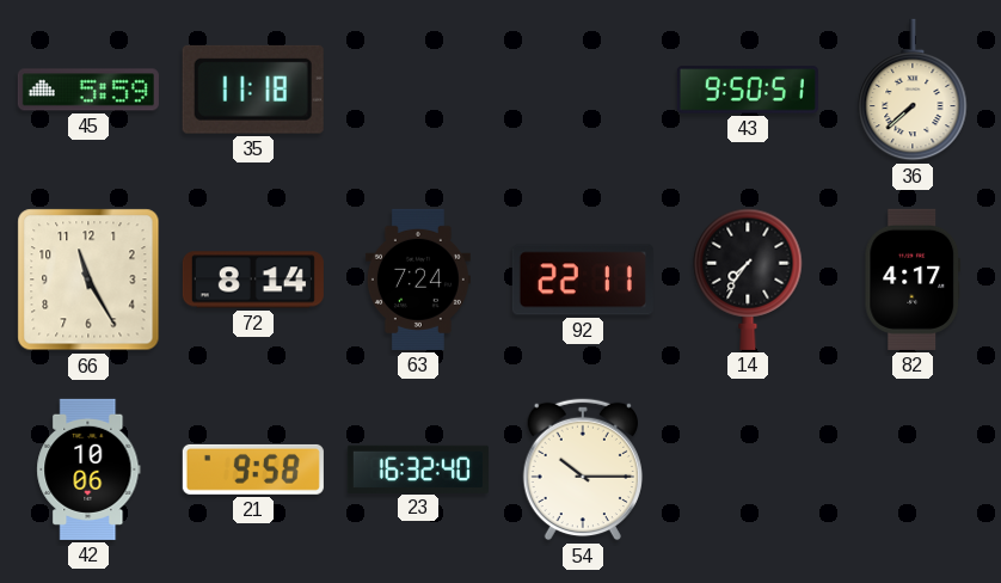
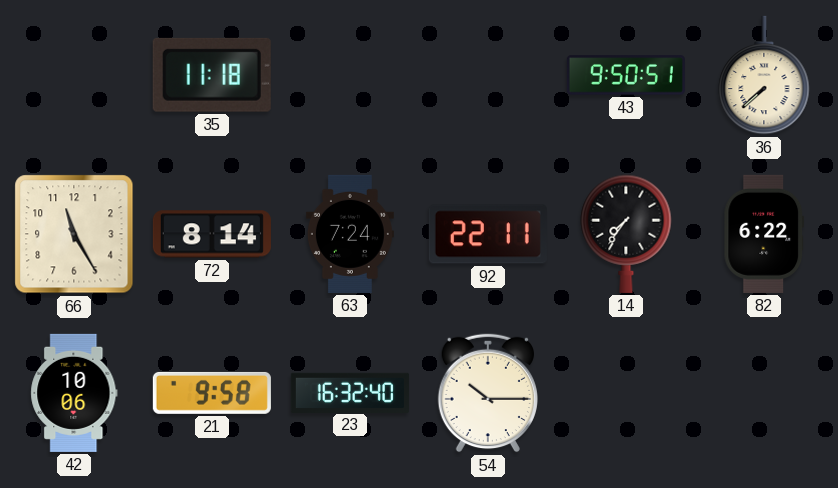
45: 5:59 -> none
82: 4:17 -> 6:22
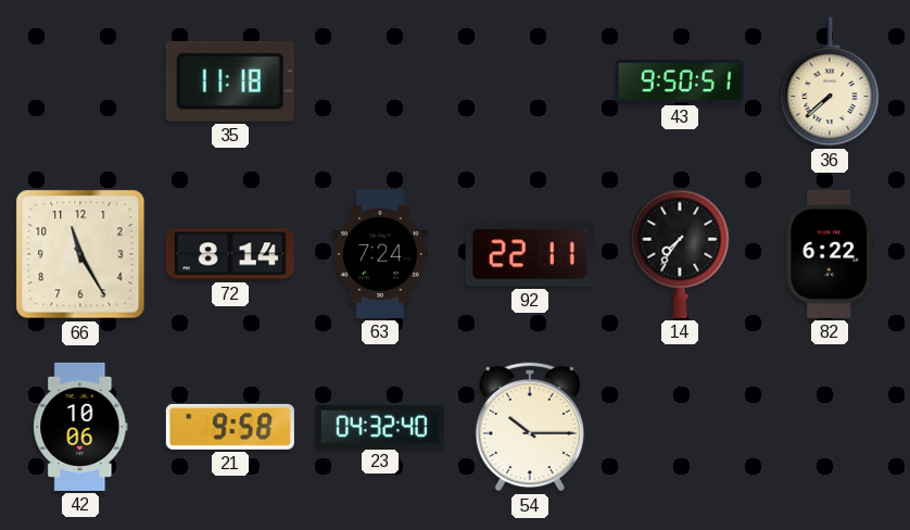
23: 16:32 -> 04:32
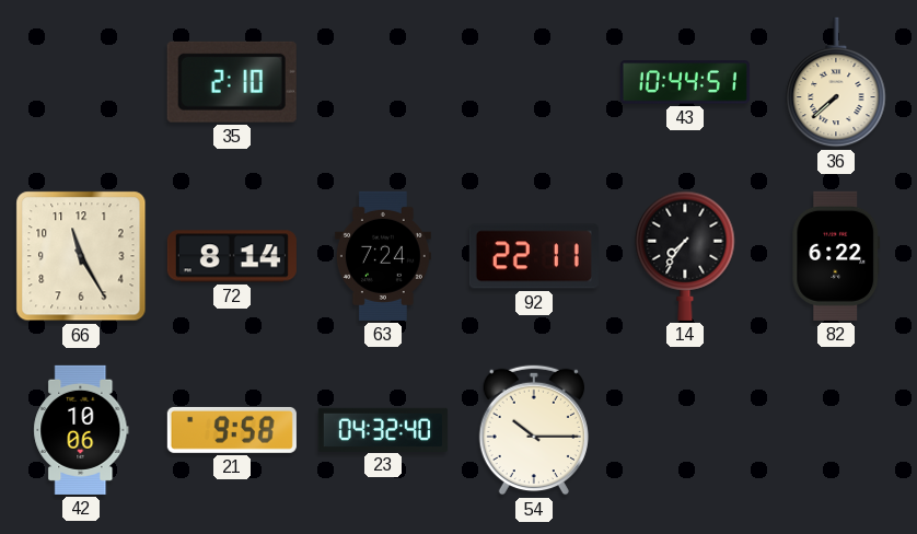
35: 11:18 -> 2:10
43: 9:50 -> 10:44
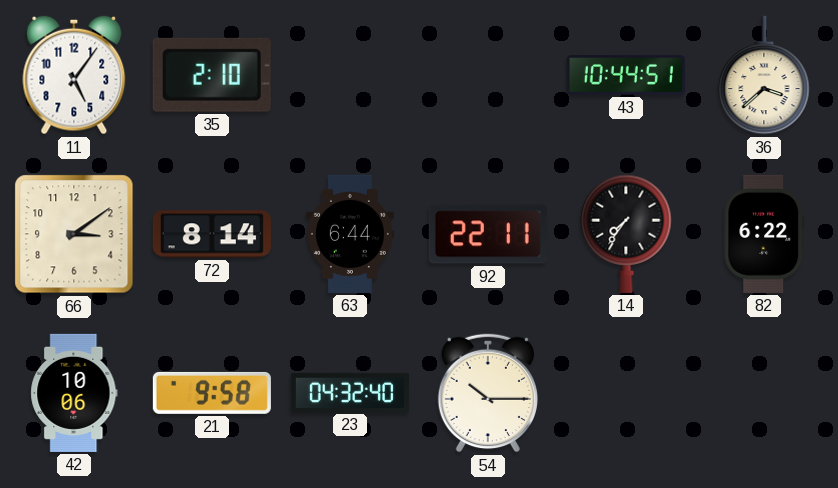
11: none -> 5:06
36: 7:38 -> 3:38
66: 11:25 -> 3:09
63: 7:24 -> 6:44
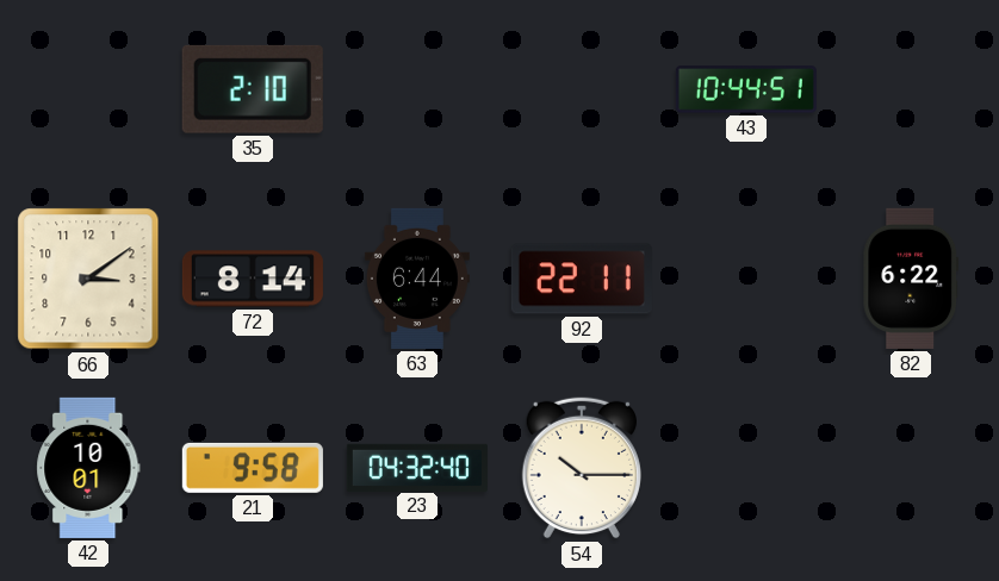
11: 5:06 -> none
36: 3:38 -> none
14: 7:36 -> none
42: 10:06 -> 10:01
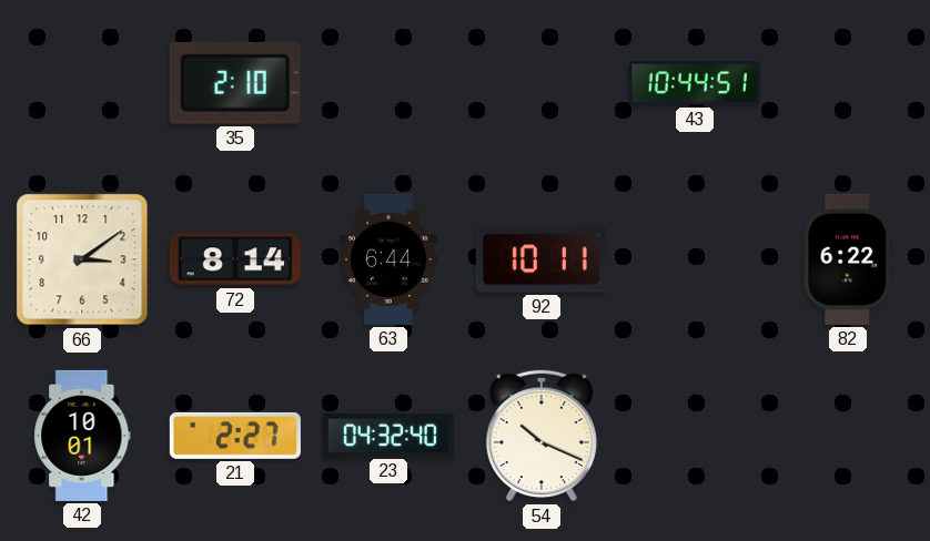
92: 22:11 -> 10:11
21: 9:58 -> 2:27
54: 10:15 -> 10:19
